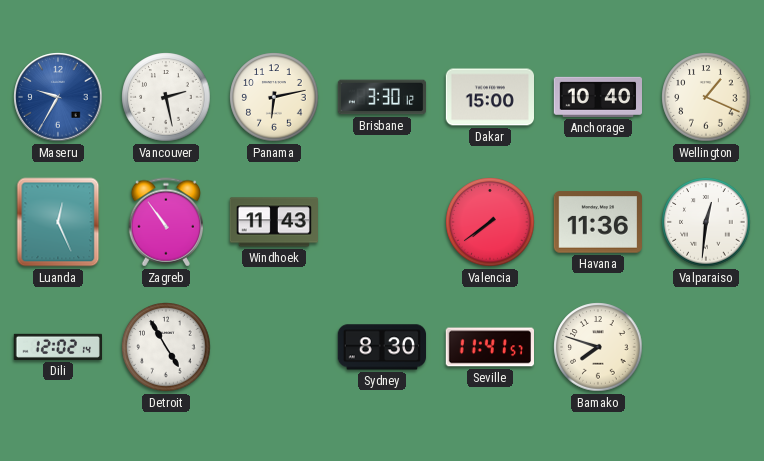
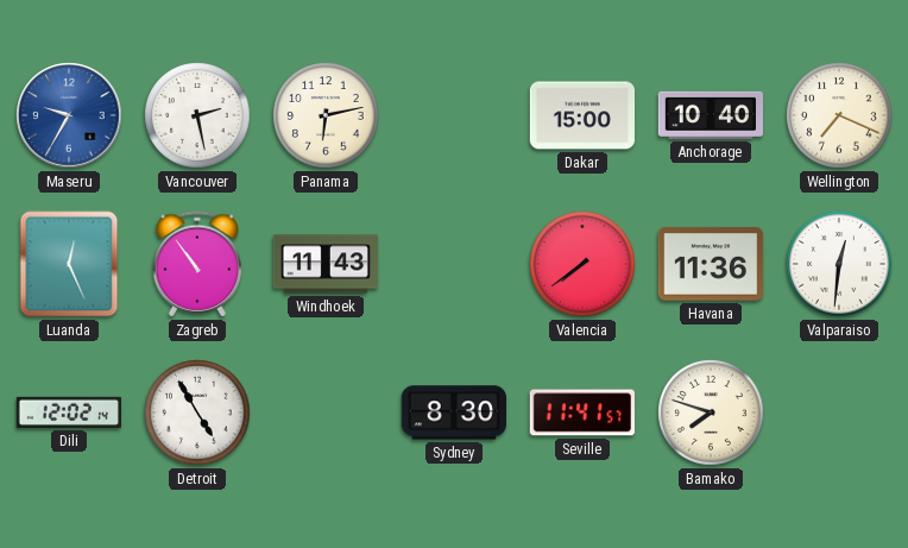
Brisbane: 3:30 -> none
Wellington: 1:19 -> 7:19
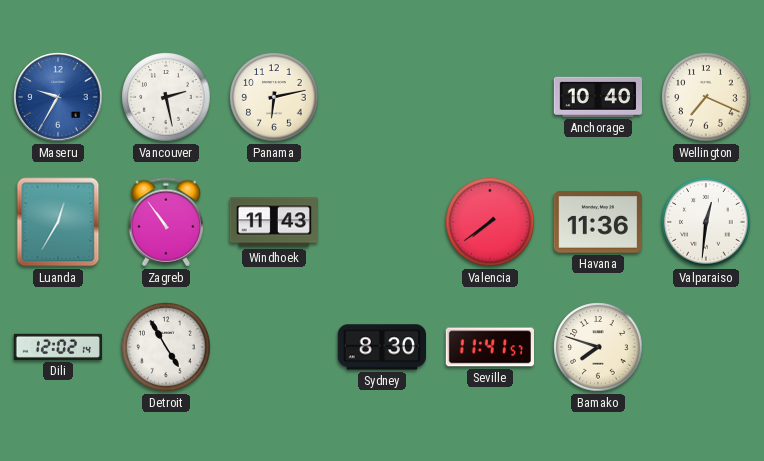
Dakar: 15:00 -> none
Luanda: 12:26 -> 12:35
